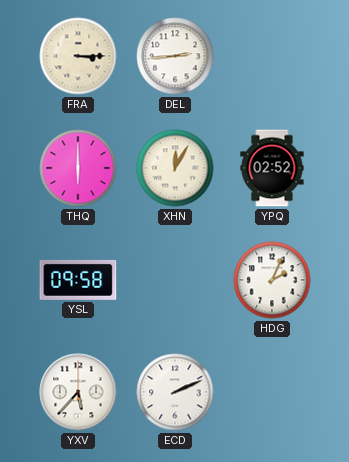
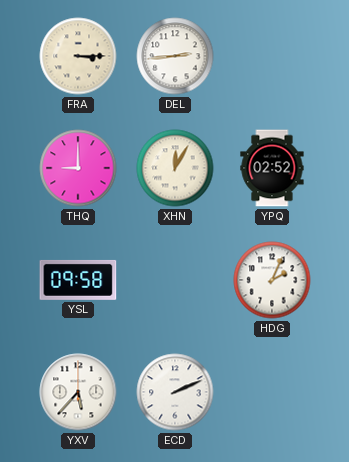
THQ: 6:00 -> 9:00
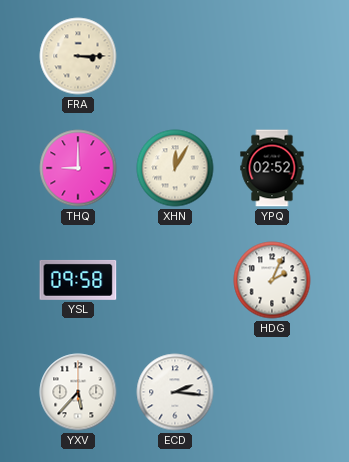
DEL: 2:44 -> none
ECD: 2:11 -> 2:16
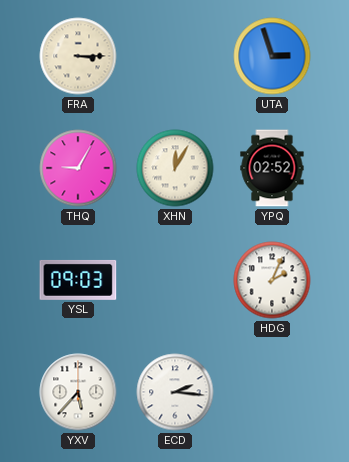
UTA: none -> 2:57
THQ: 9:00 -> 9:05
YSL: 09:58 -> 09:03
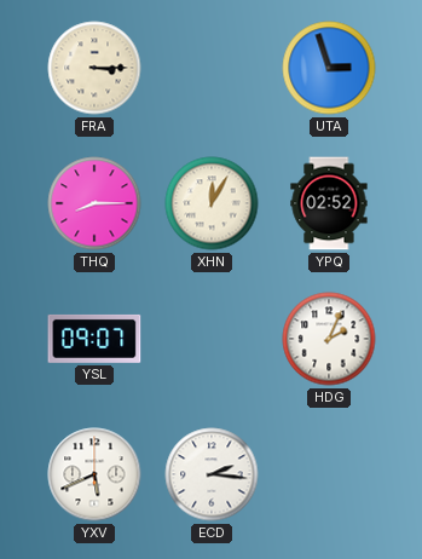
THQ: 9:05 -> 8:15
YSL: 09:03 -> 09:07
YXV: 5:37 -> 5:41
